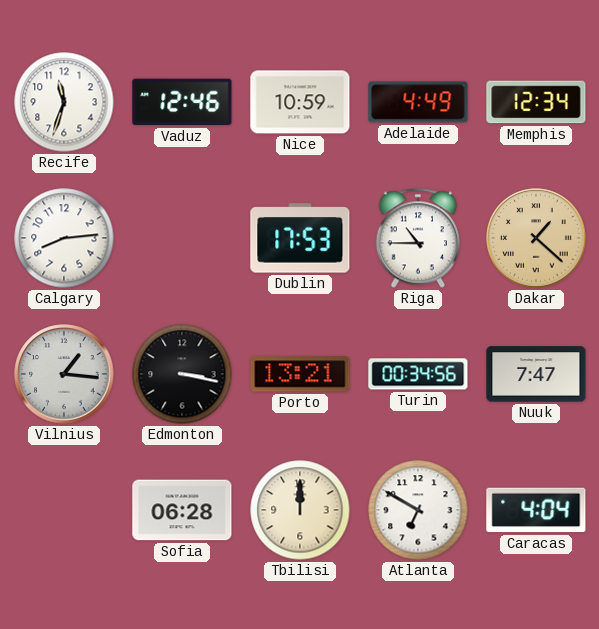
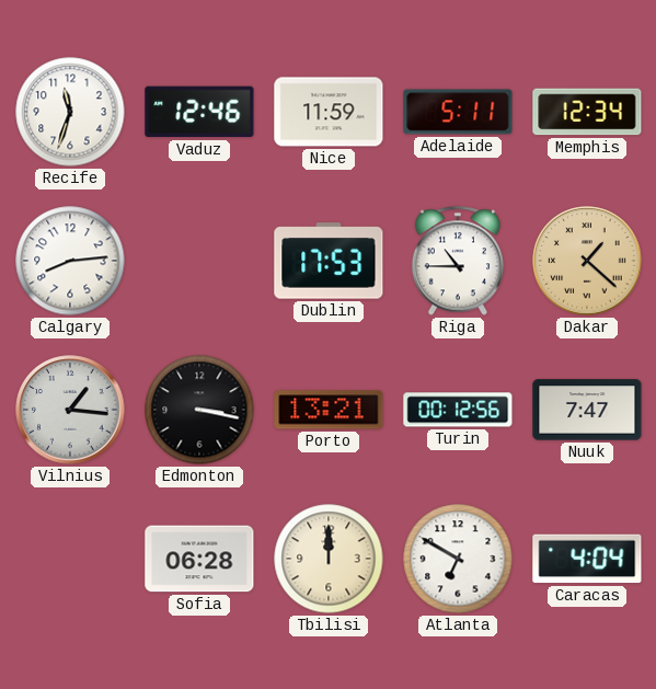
Nice: 10:59 -> 11:59
Adelaide: 4:49 -> 5:11
Turin: 00:34 -> 00:12
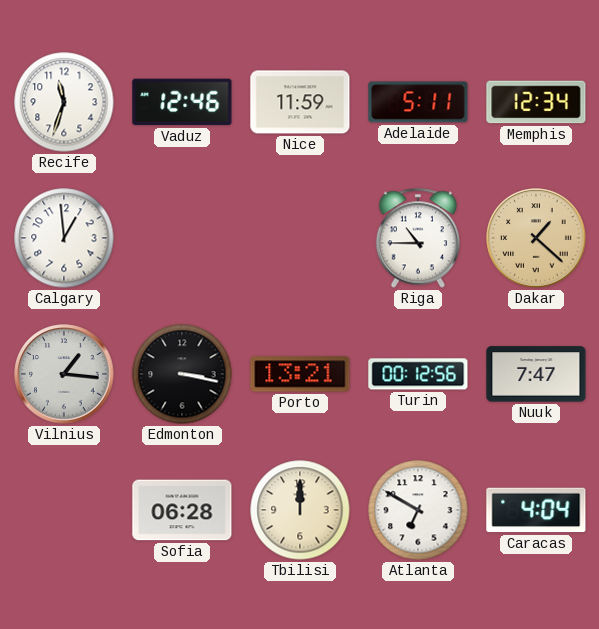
Calgary: 8:14 -> 12:59
Dublin: 17:53 -> none
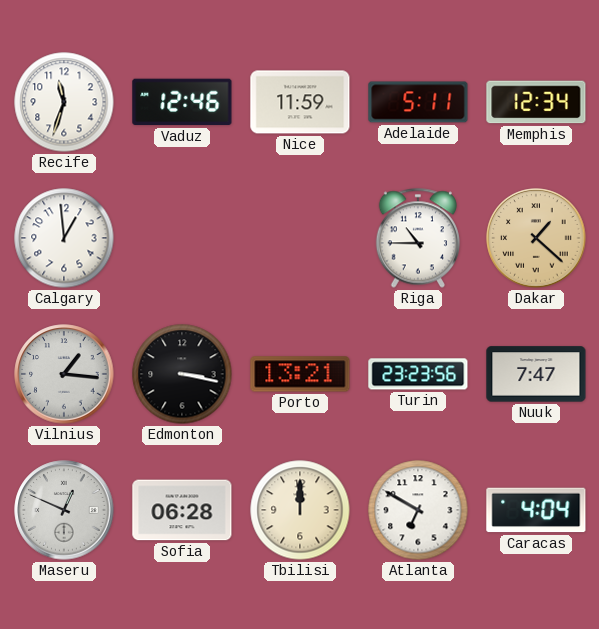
Turin: 00:12 -> 23:23
Maseru: none -> 12:49
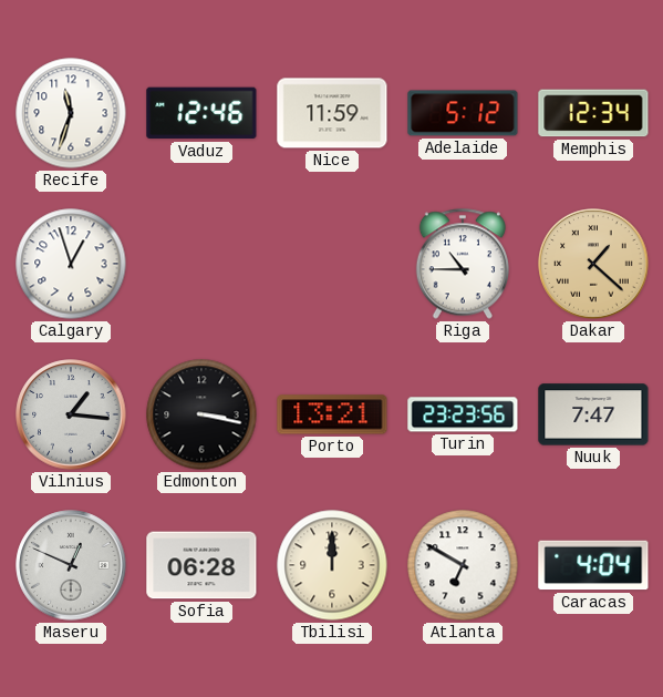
Adelaide: 5:11 -> 5:12
Calgary: 12:59 -> 12:57
